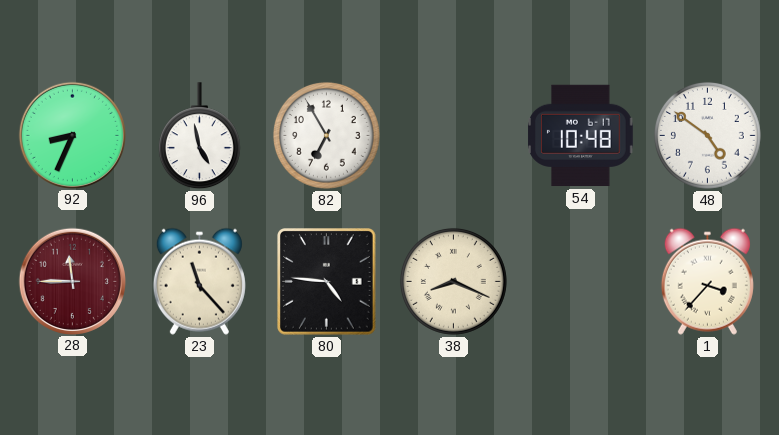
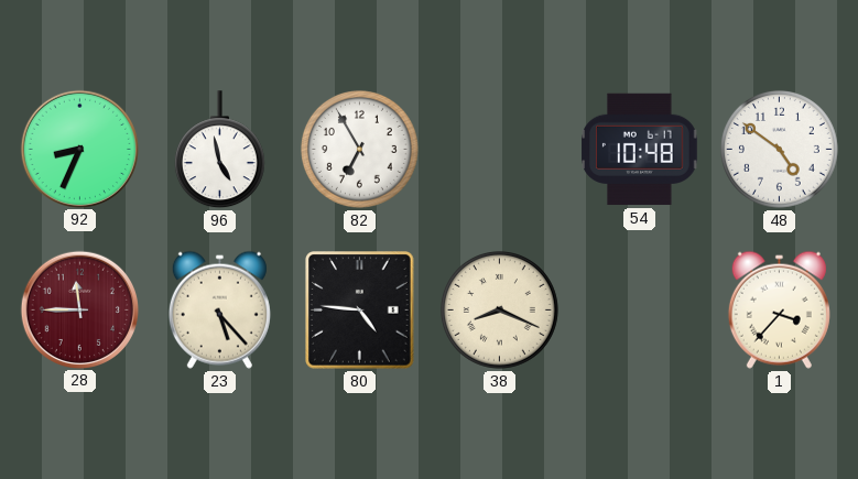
23: 11:23 -> 5:23
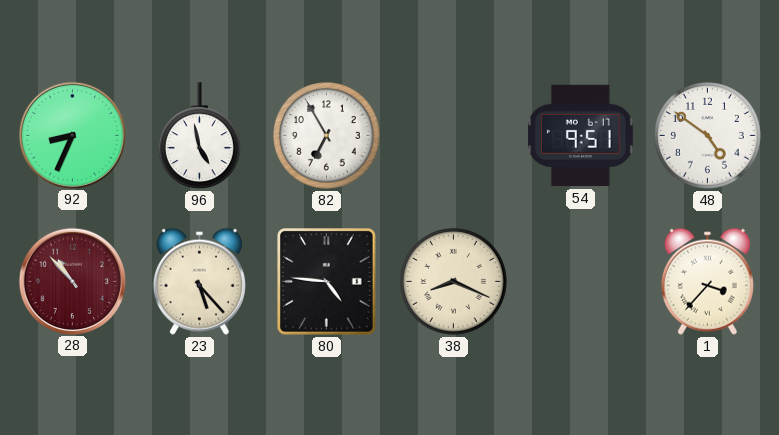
54: 10:48 -> 9:51
28: 11:45 -> 10:53
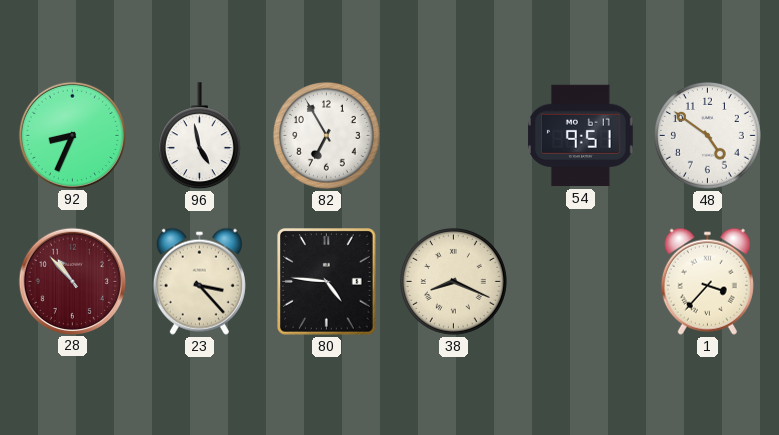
23: 5:23 -> 3:23
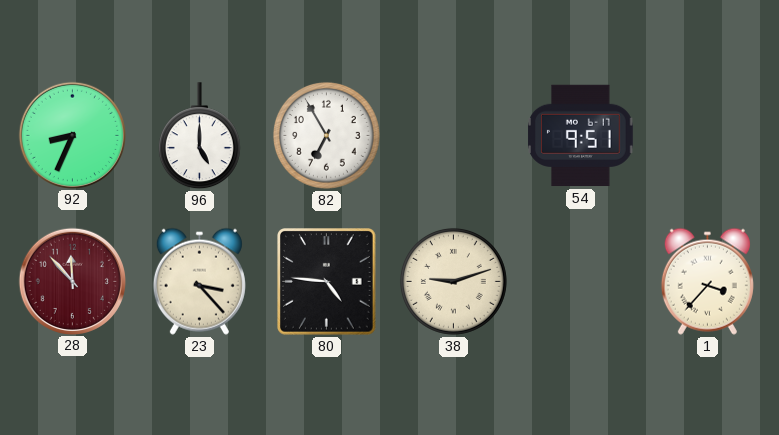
96: 4:58 -> 5:00
48: 4:51 -> none
28: 10:53 -> 11:53
38: 8:19 -> 9:12
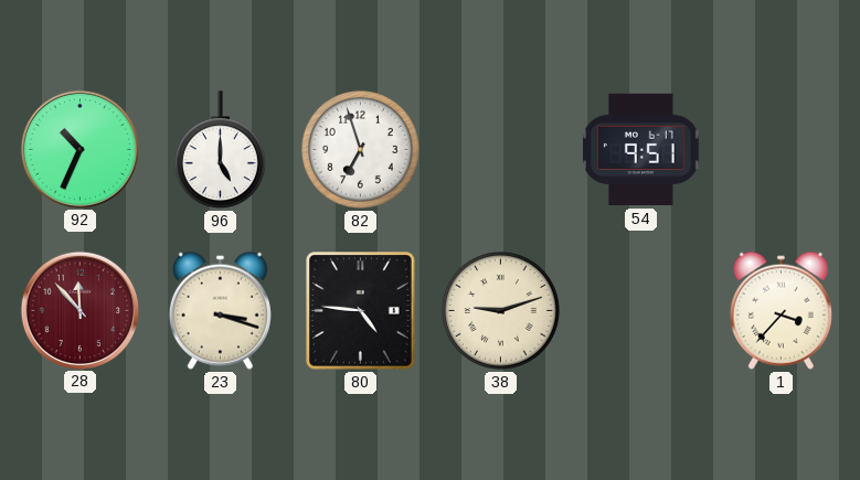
92: 8:34 -> 10:34
82: 6:55 -> 6:57
23: 3:23 -> 3:18
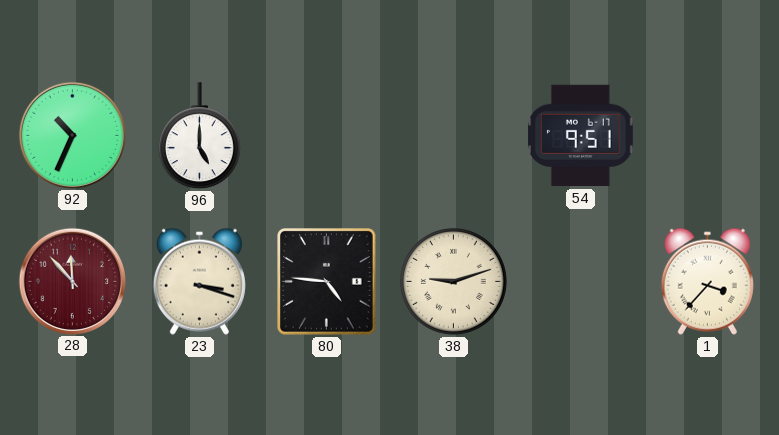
82: 6:57 -> none
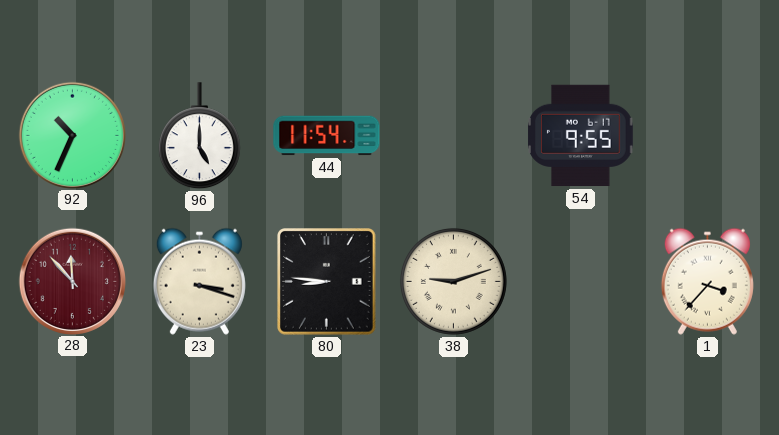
44: none -> 11:54
54: 9:51 -> 9:55
80: 4:46 -> 8:46
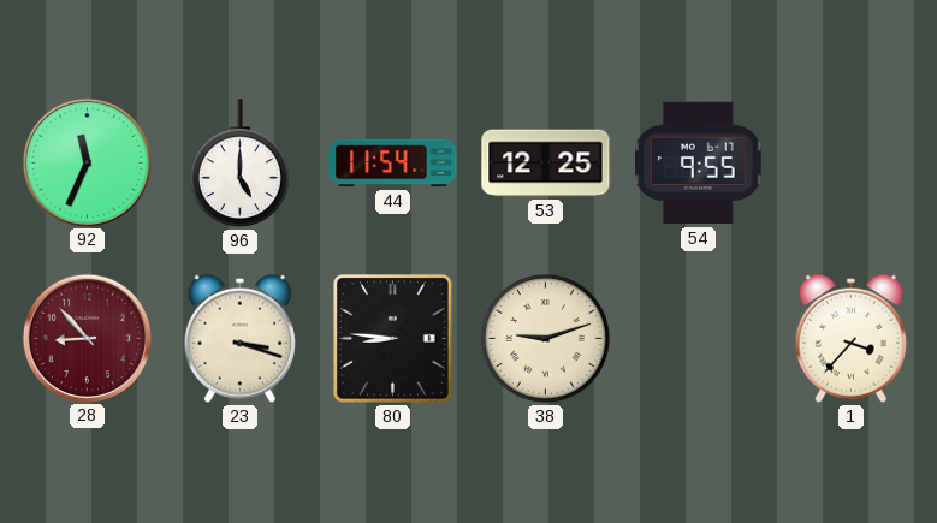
92: 10:34 -> 11:34
53: none -> 12:25
28: 11:53 -> 8:53
